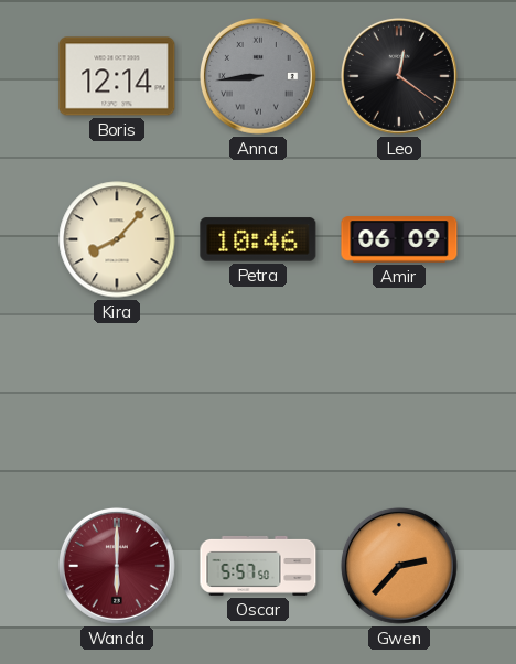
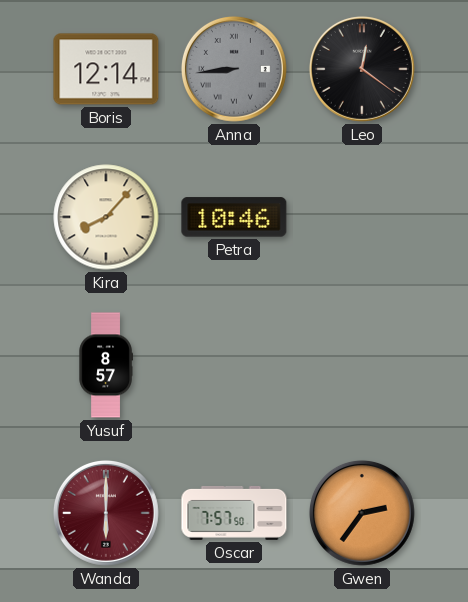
Amir: 06:09 -> none
Yusuf: none -> 8:57
Oscar: 5:57 -> 7:57
Gwen: 2:37 -> 2:36
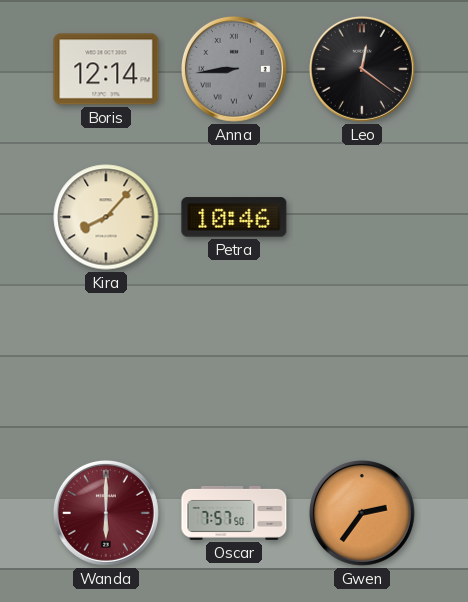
Yusuf: 8:57 -> none
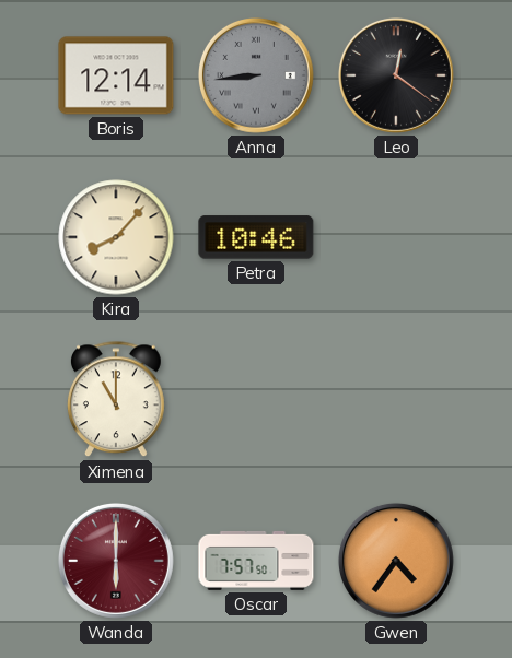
Ximena: none -> 11:00
Gwen: 2:36 -> 4:36
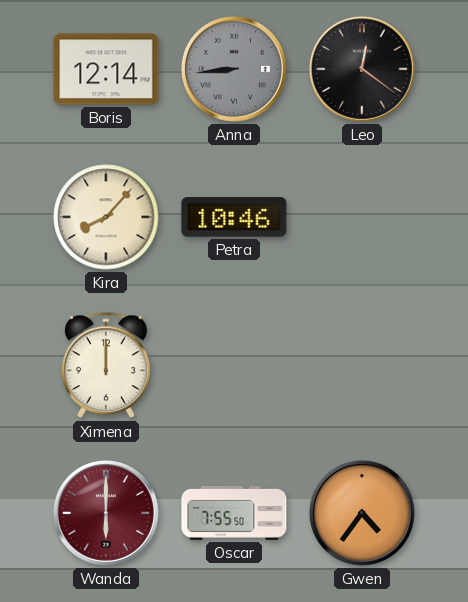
Ximena: 11:00 -> 12:00
Oscar: 7:57 -> 7:55
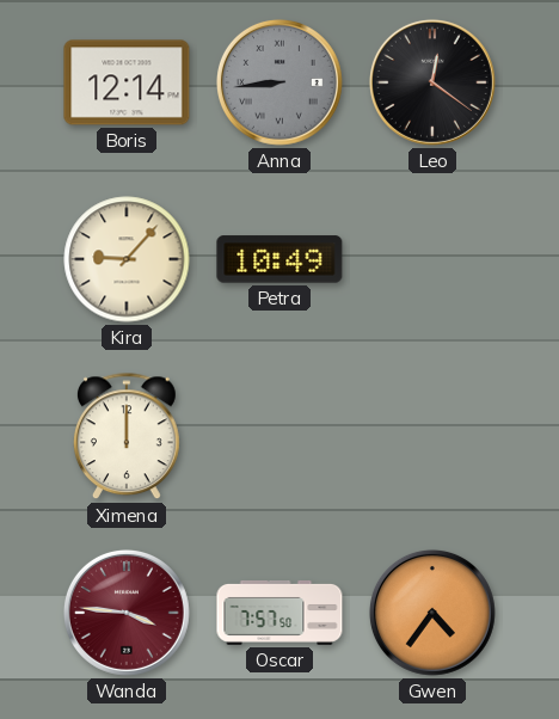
Kira: 8:07 -> 9:07
Petra: 10:46 -> 10:49
Wanda: 6:00 -> 3:46
Oscar: 7:55 -> 7:57
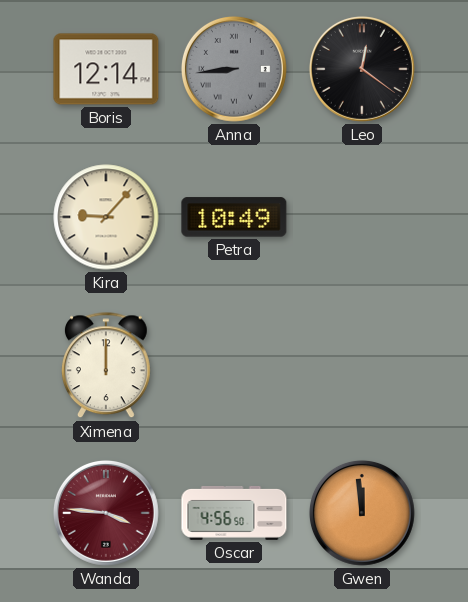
Oscar: 7:57 -> 4:56
Gwen: 4:36 -> 11:59
